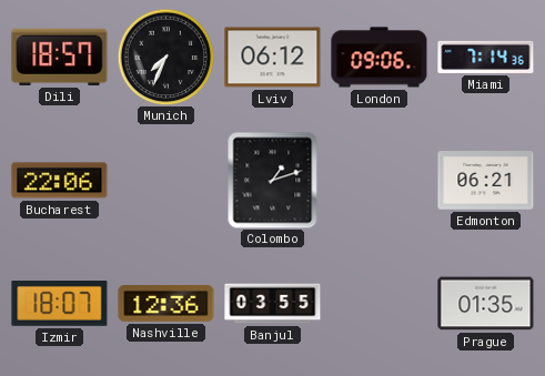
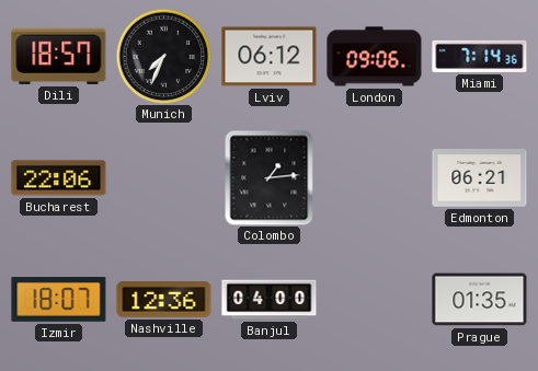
Colombo: 1:12 -> 1:14
Banjul: 03:55 -> 04:00
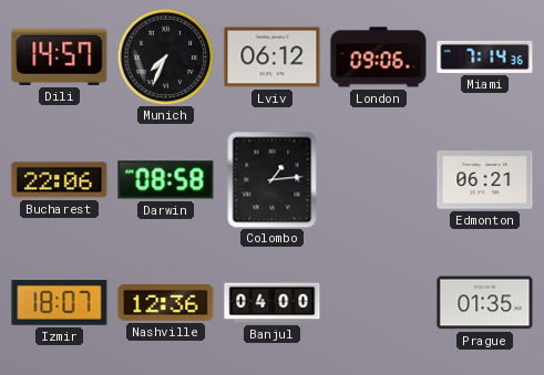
Dili: 18:57 -> 14:57
Darwin: none -> 08:58
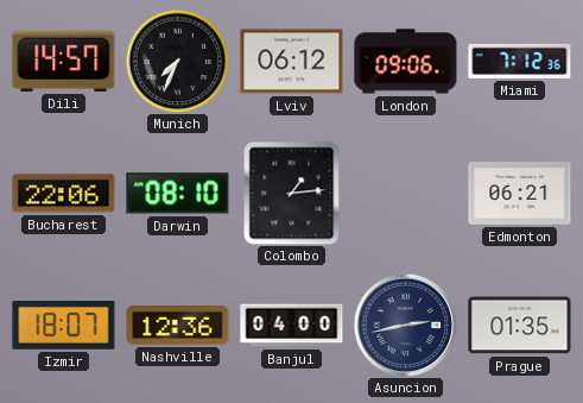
Miami: 7:14 -> 7:12
Darwin: 08:58 -> 08:10
Asuncion: none -> 2:43
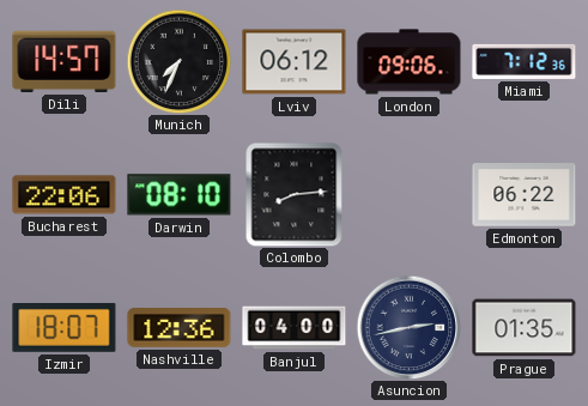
Colombo: 1:14 -> 8:14
Edmonton: 06:21 -> 06:22
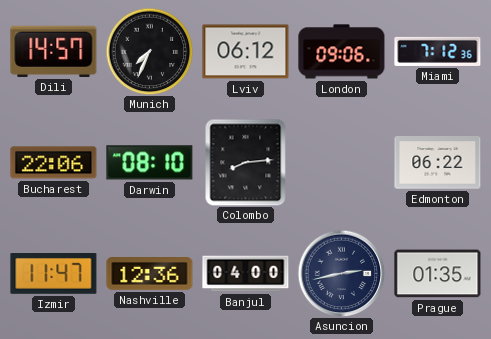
Izmir: 18:07 -> 11:47
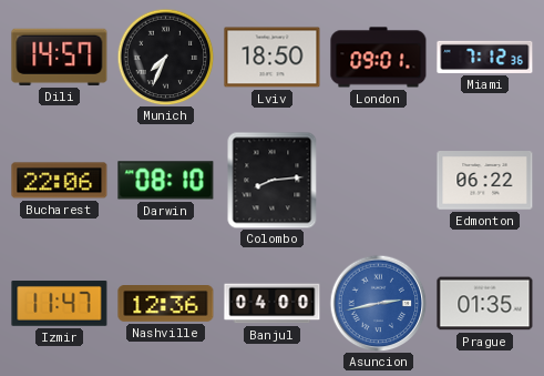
Lviv: 06:12 -> 18:50
London: 09:06 -> 09:01
Asuncion dial: navy -> blue
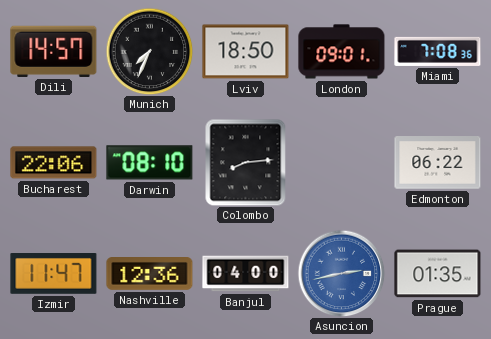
Miami: 7:12 -> 7:08
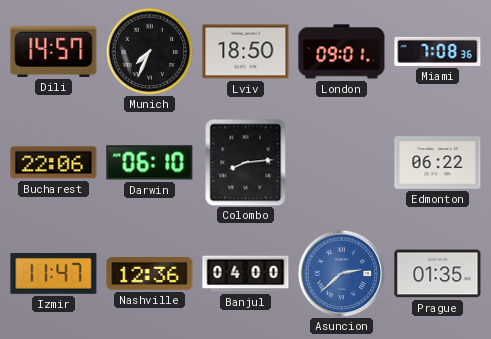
Darwin: 08:10 -> 06:10
Asuncion: 2:43 -> 2:38
